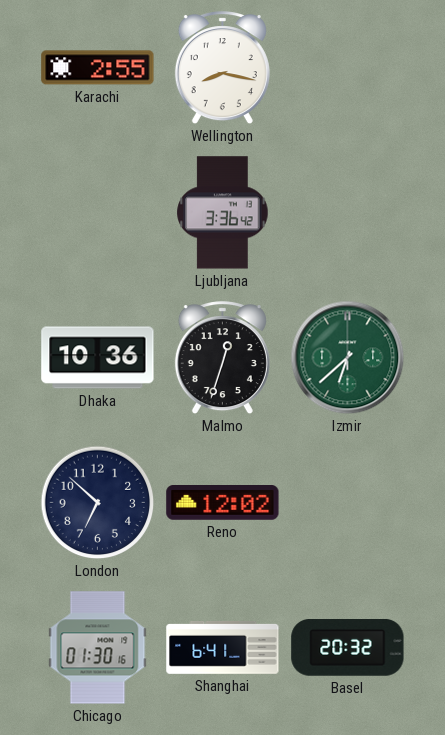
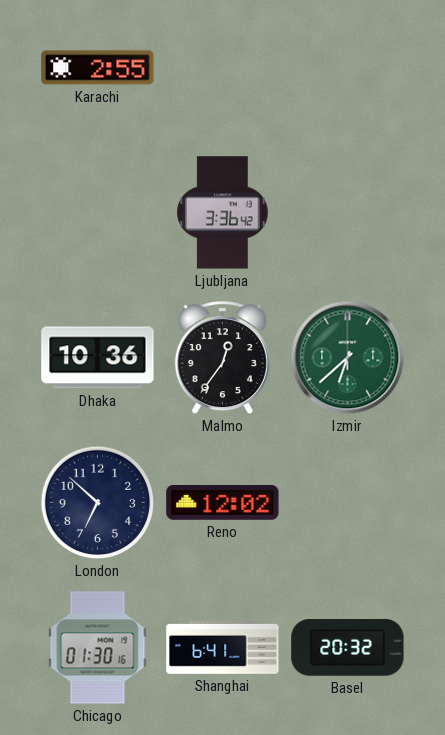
Wellington: 8:17 -> none
Malmo: 12:33 -> 12:36
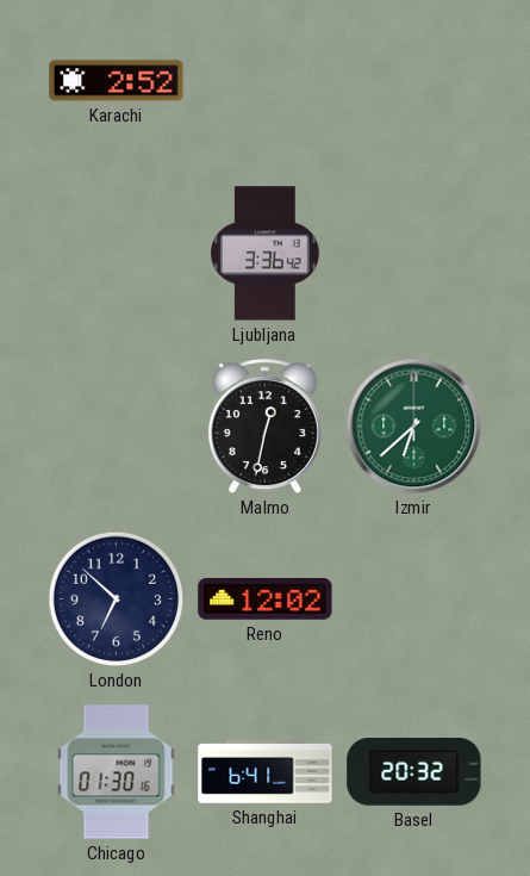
Karachi: 2:55 -> 2:52
Dhaka: 10:36 -> none
Malmo: 12:36 -> 12:32
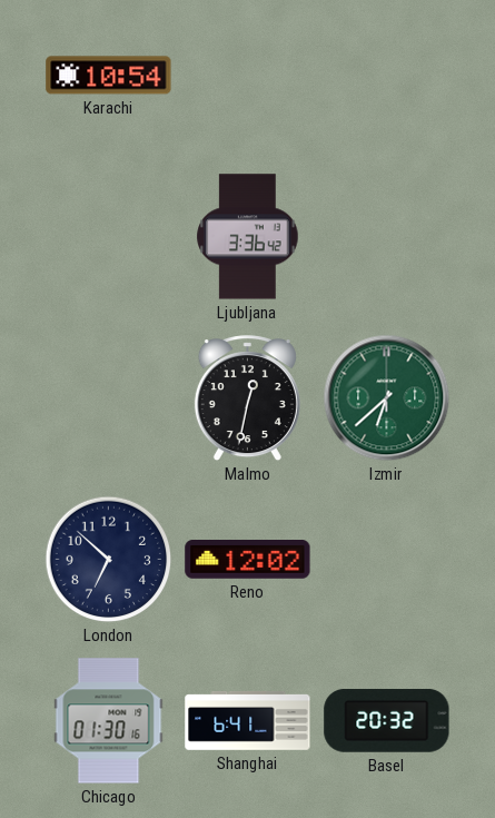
Karachi: 2:52 -> 10:54
